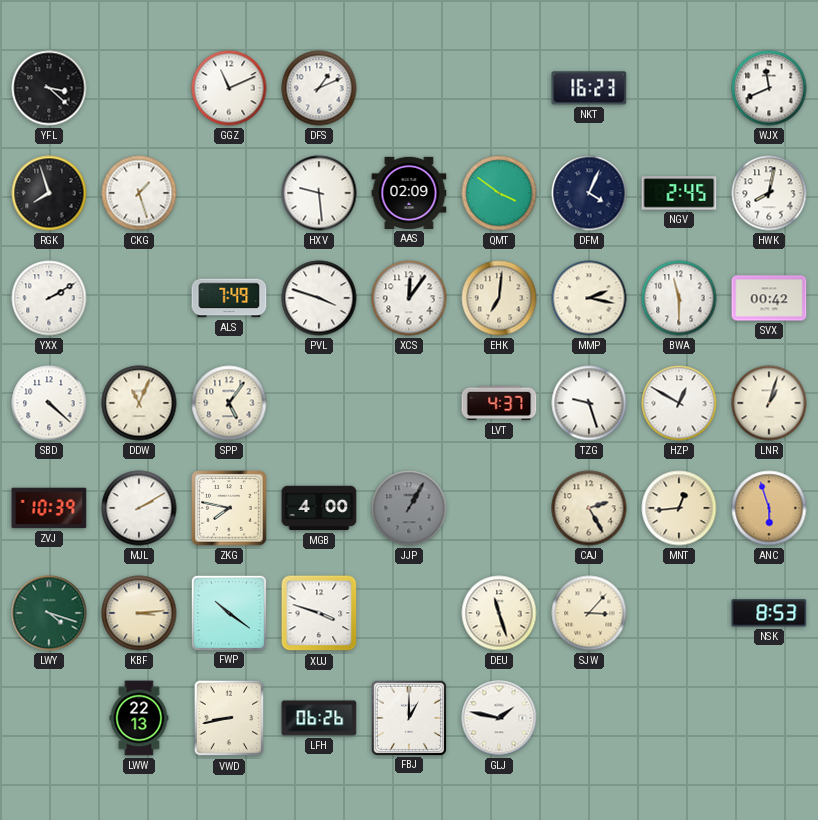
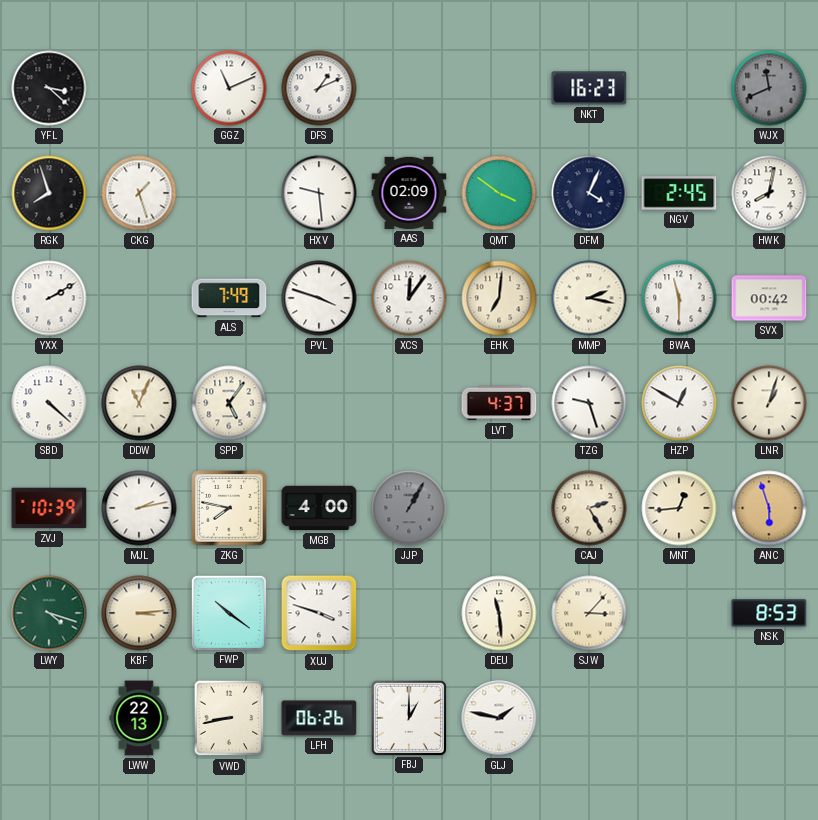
WJX dial: white -> grey
MJL: 2:10 -> 2:13
DEU: 11:27 -> 11:29
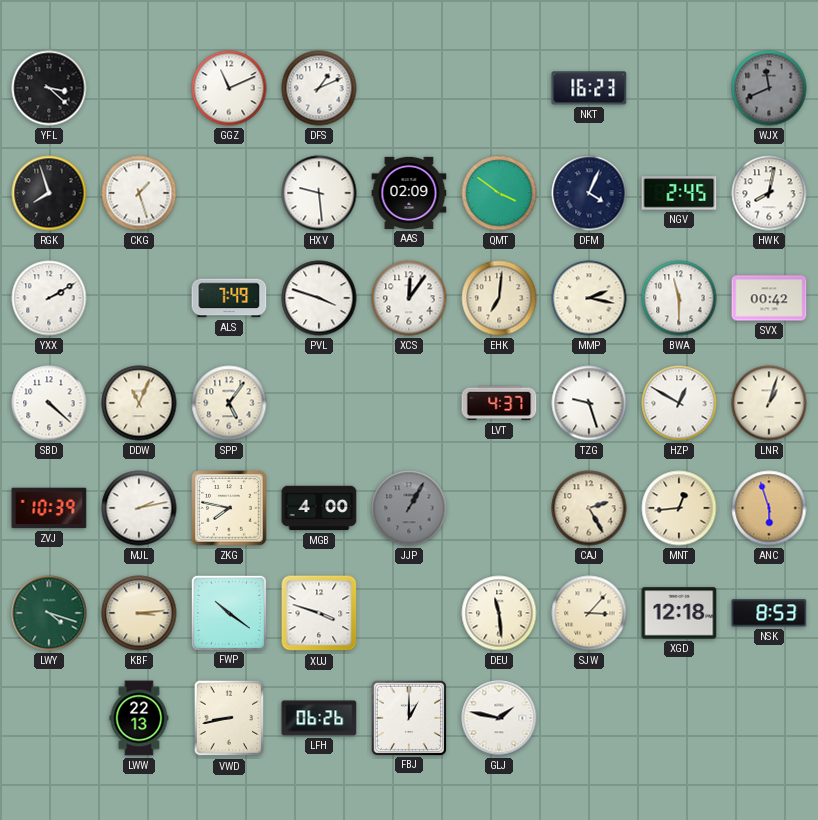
XGD: none -> 12:18
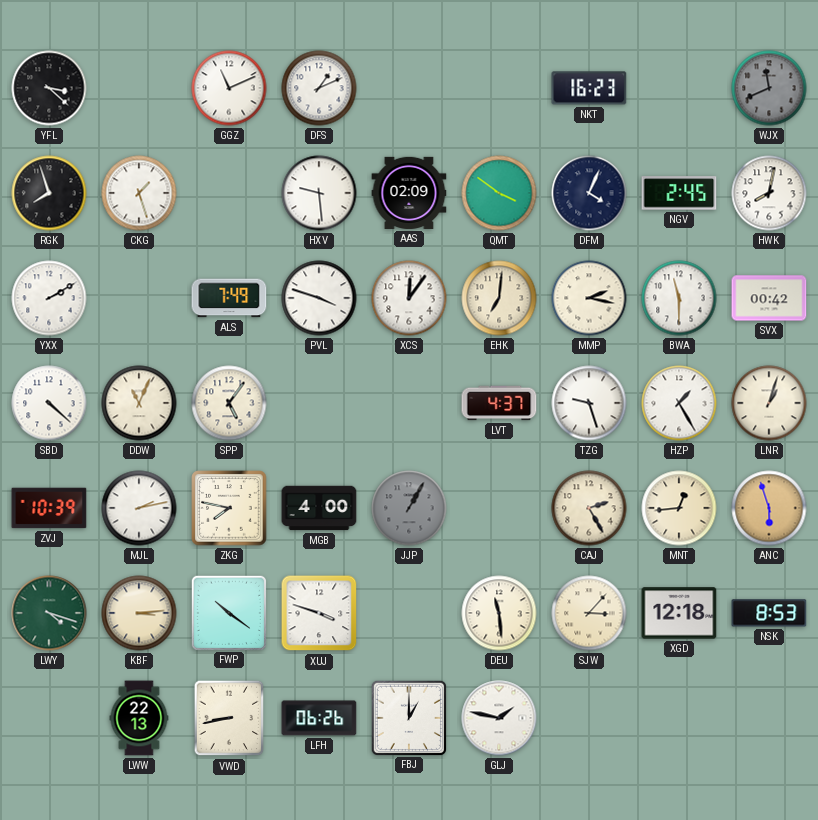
HZP: 12:50 -> 1:25
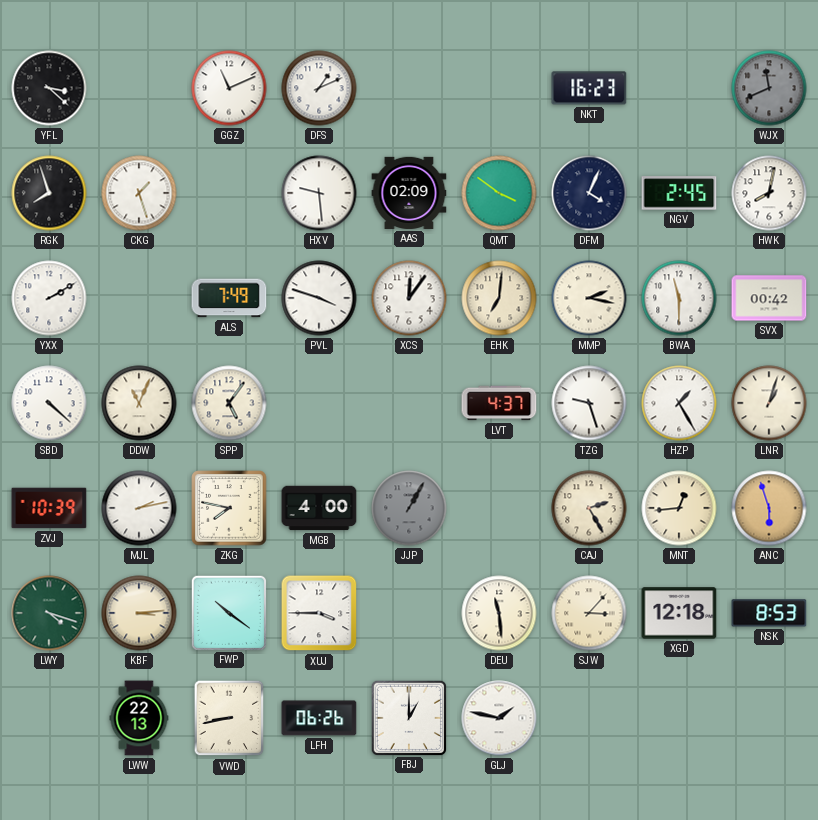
XUJ: 3:48 -> 3:45
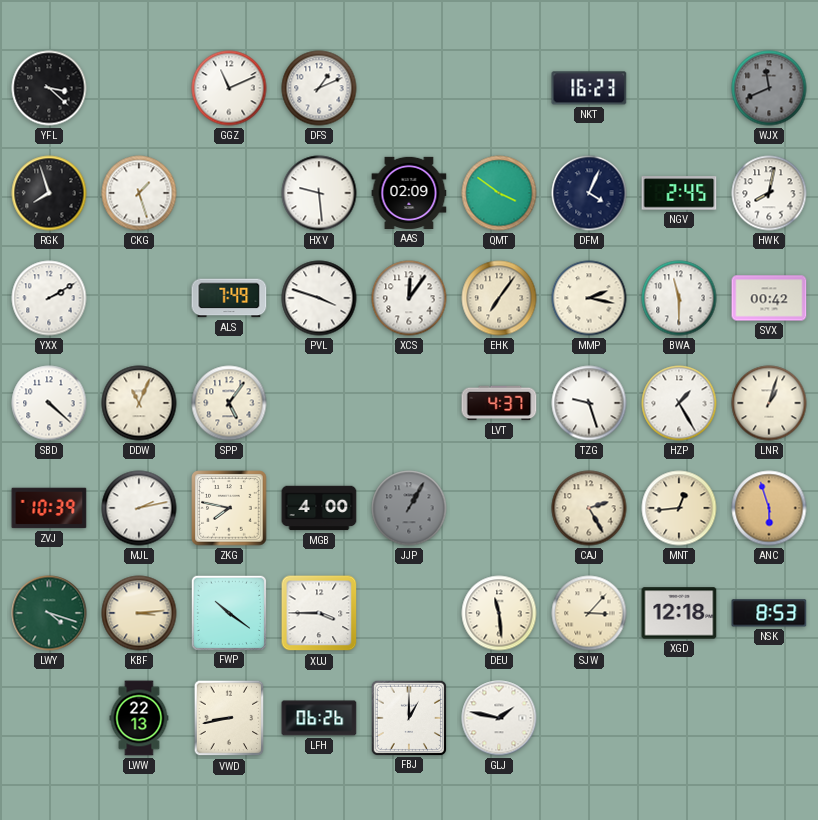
EHK: 7:01 -> 7:06
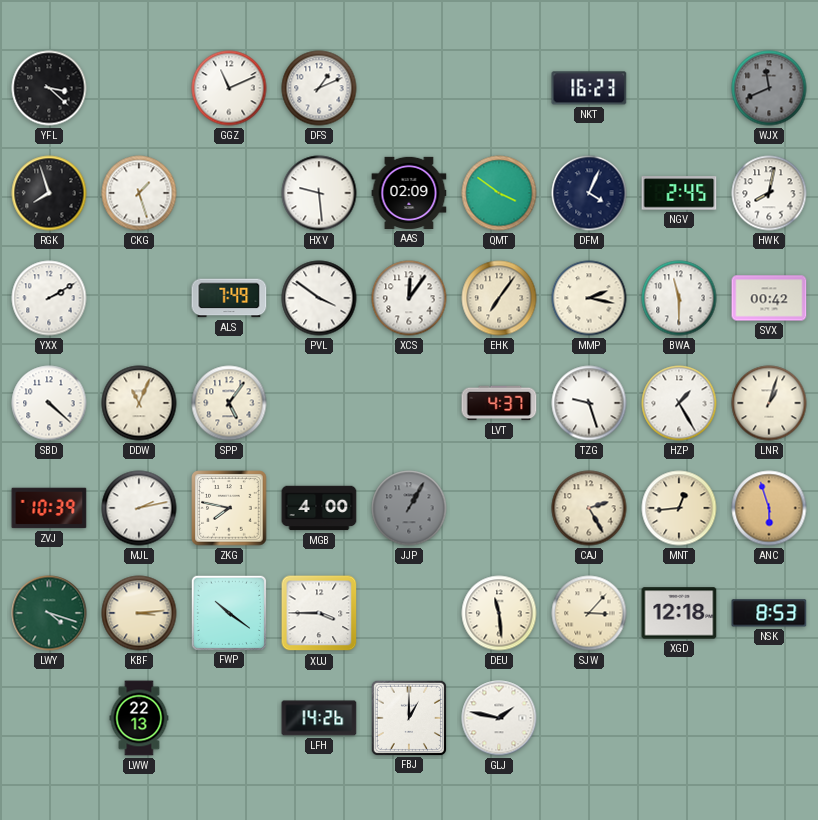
PVL: 3:48 -> 3:51
VWD: 8:43 -> none
LFH: 06:26 -> 14:26
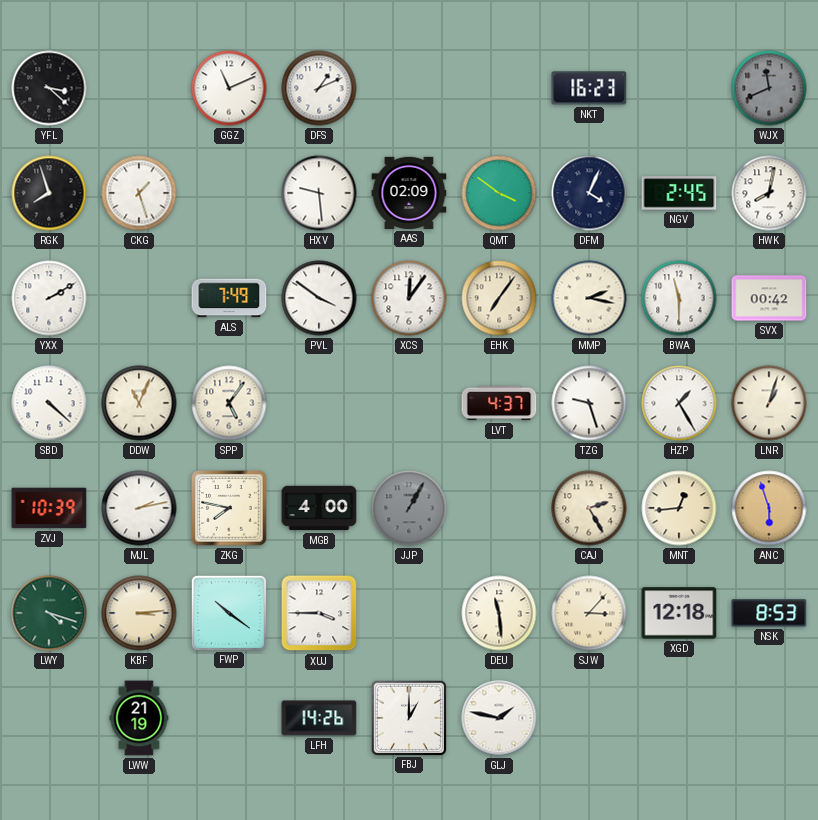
LWW: 22:13 -> 21:19
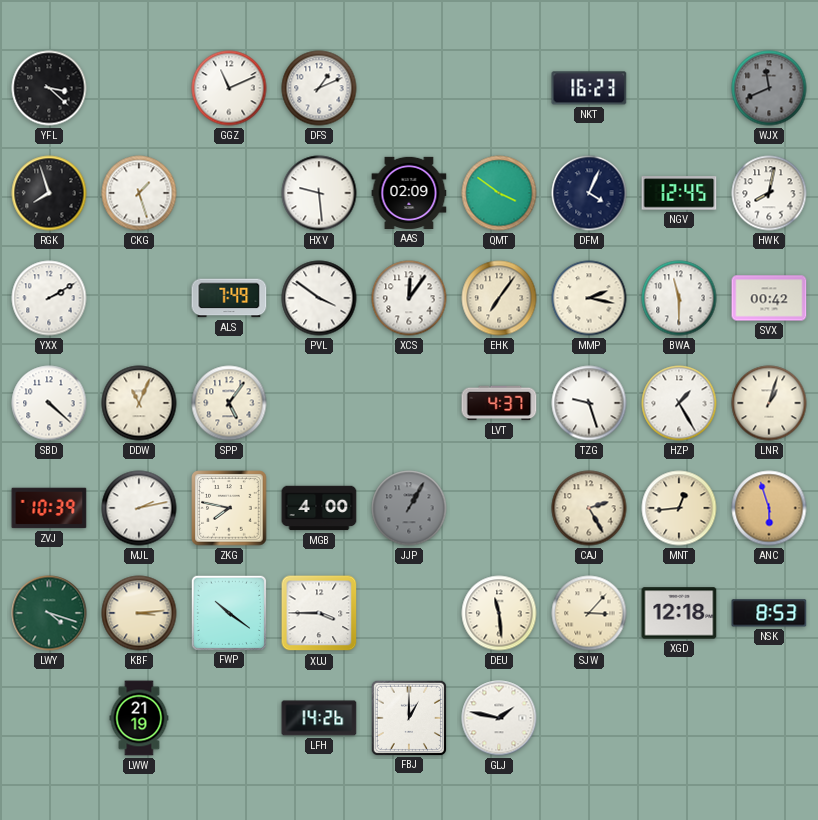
NGV: 2:45 -> 12:45
